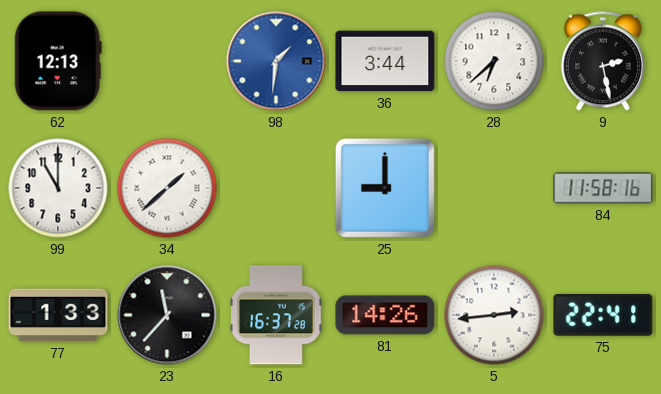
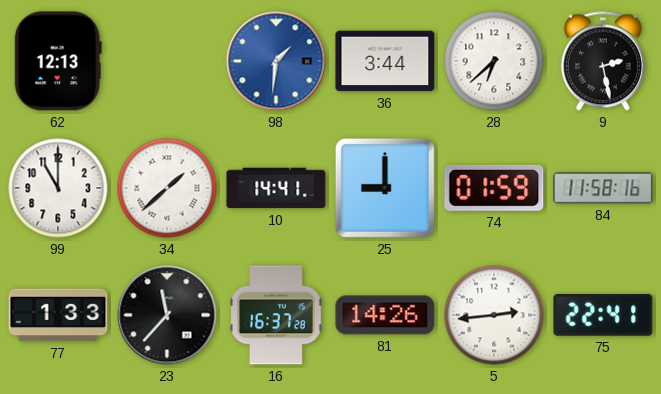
10: none -> 14:41
74: none -> 01:59
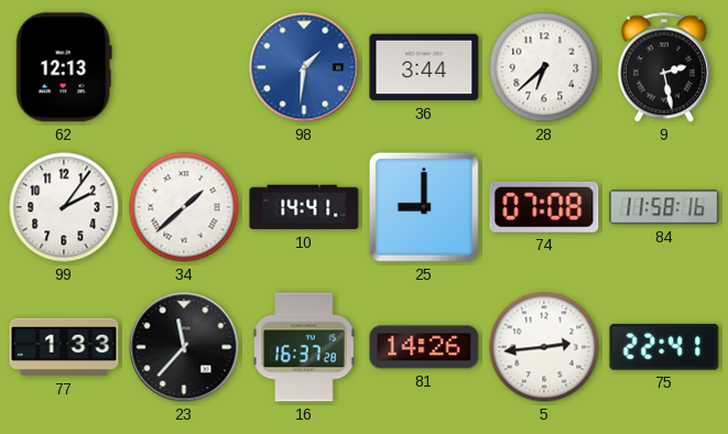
99: 11:00 -> 2:06
74: 01:59 -> 07:08
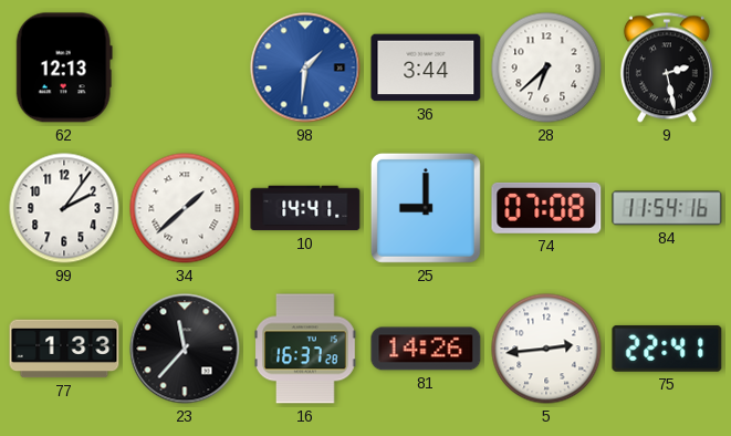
84: 11:58 -> 11:54
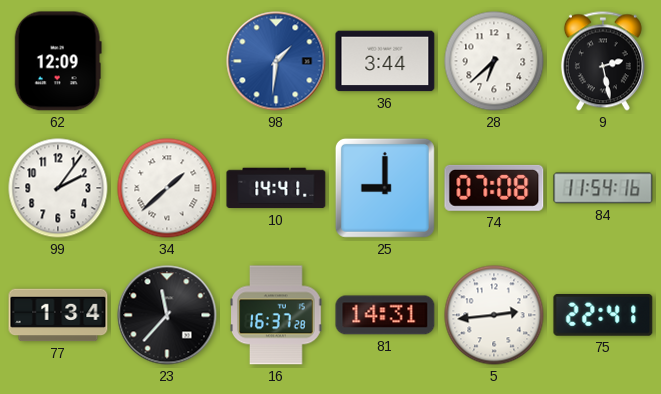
62: 12:13 -> 12:09
77: 1:33 -> 1:34
81: 14:26 -> 14:31
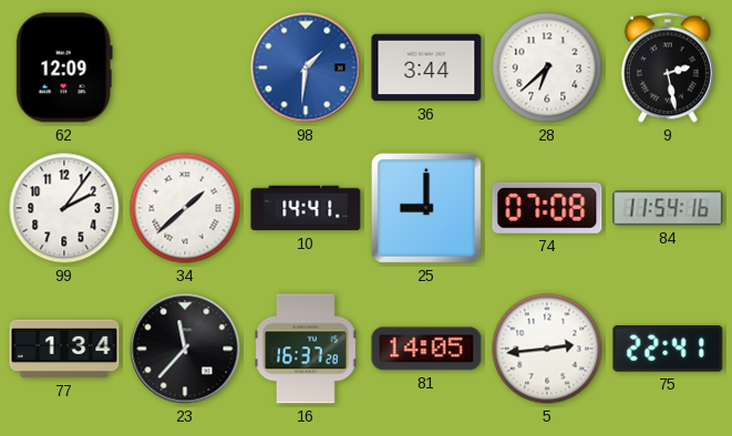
81: 14:31 -> 14:05
